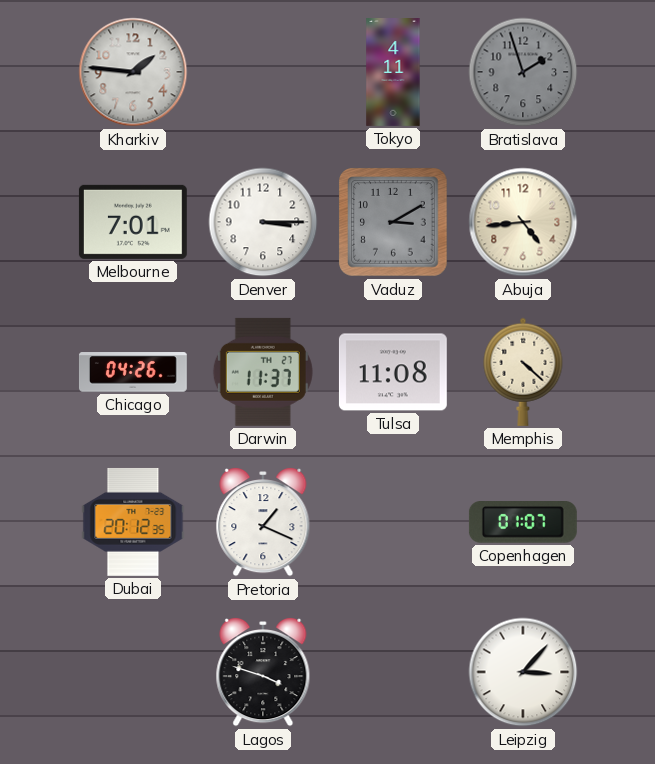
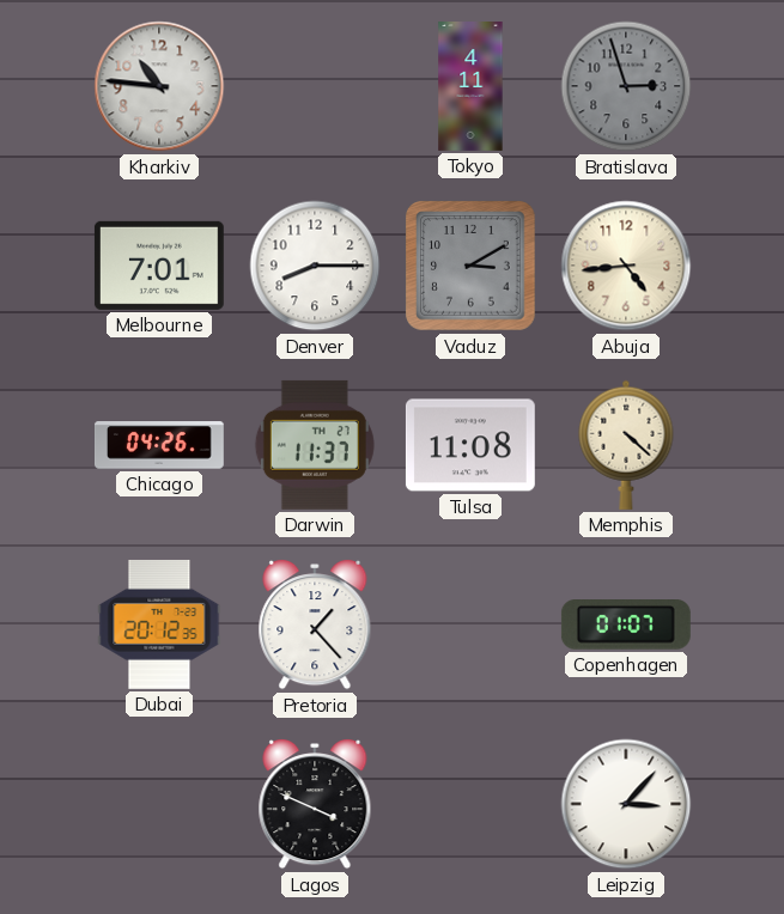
Kharkiv: 1:46 -> 10:46
Bratislava: 1:57 -> 2:57
Denver: 3:15 -> 8:15
Pretoria: 1:19 -> 1:23
Lagos: 3:48 -> 3:49
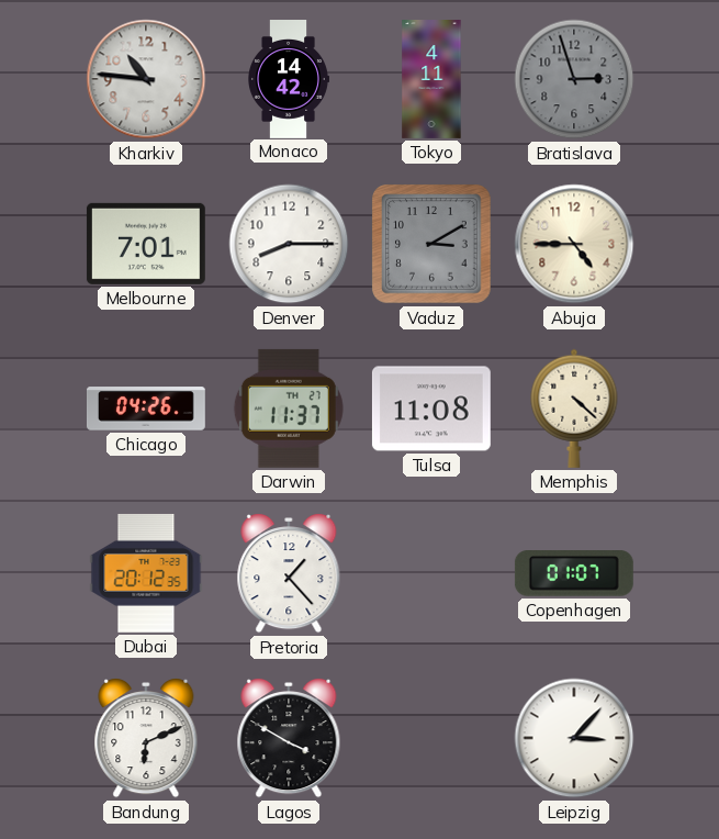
Monaco: none -> 14:42
Abuja: 4:44 -> 4:45
Bandung: none -> 6:11
Lagos: 3:49 -> 3:50
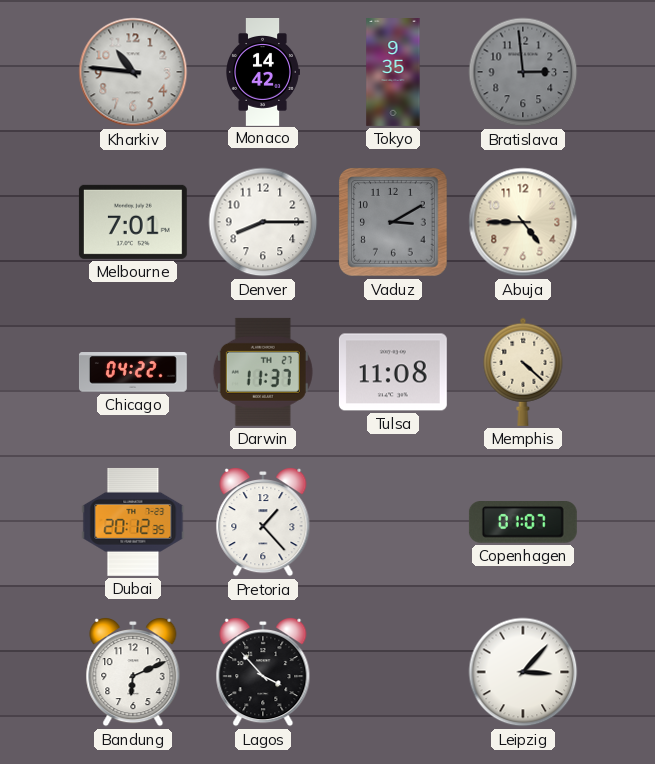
Tokyo: 4:11 -> 9:35
Bratislava: 2:57 -> 2:59
Chicago: 04:26 -> 04:22
Lagos: 3:50 -> 3:53
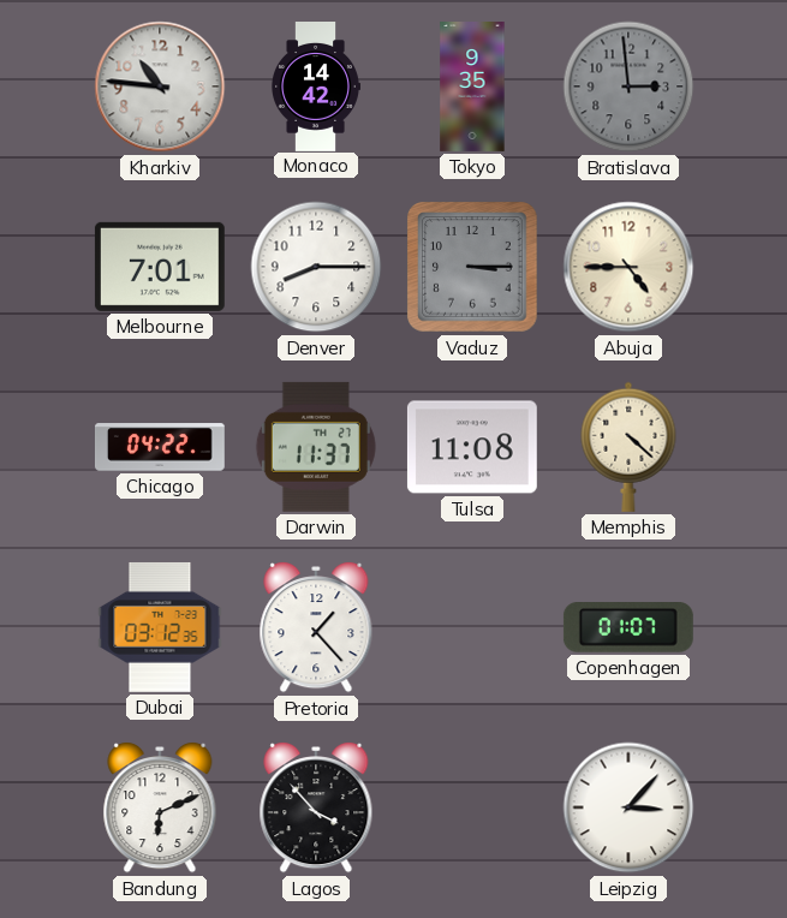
Vaduz: 3:10 -> 3:15
Dubai: 20:12 -> 03:12
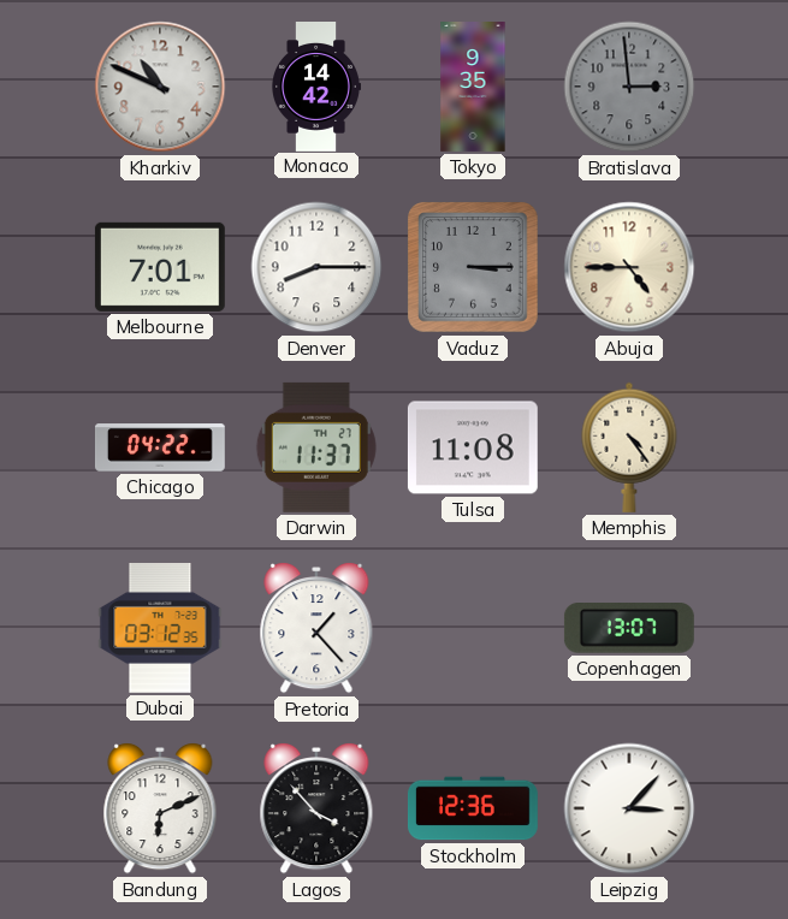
Kharkiv: 10:46 -> 10:49
Memphis: 4:22 -> 4:24
Copenhagen: 01:07 -> 13:07
Stockholm: none -> 12:36
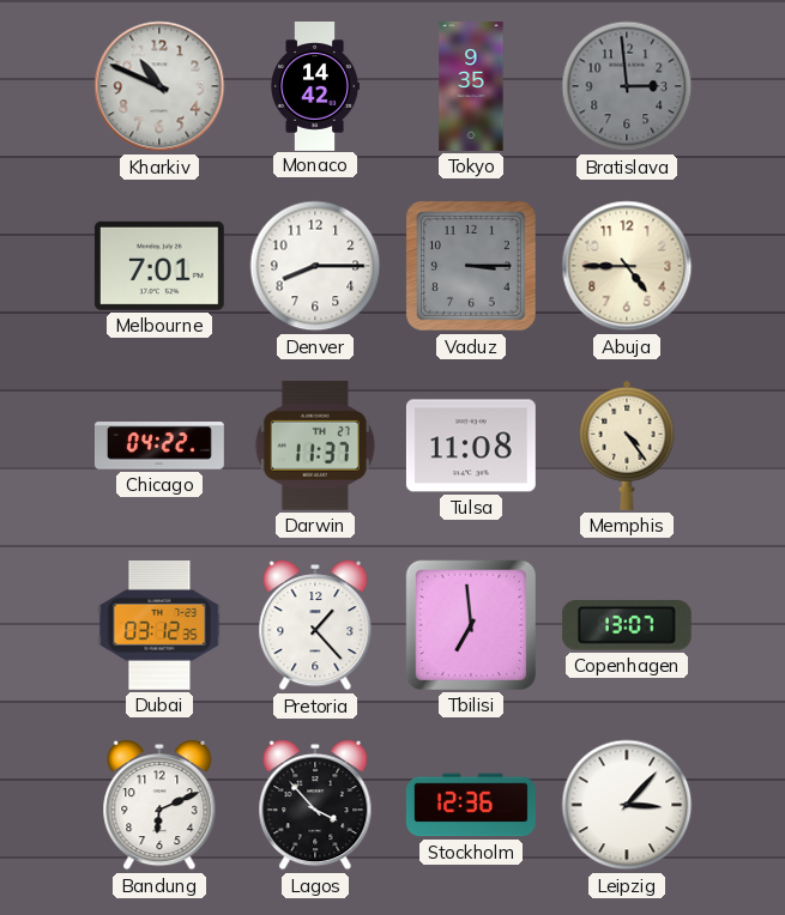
Tbilisi: none -> 6:59
